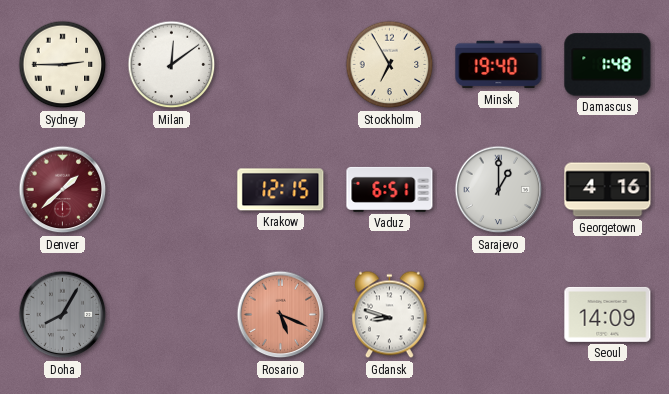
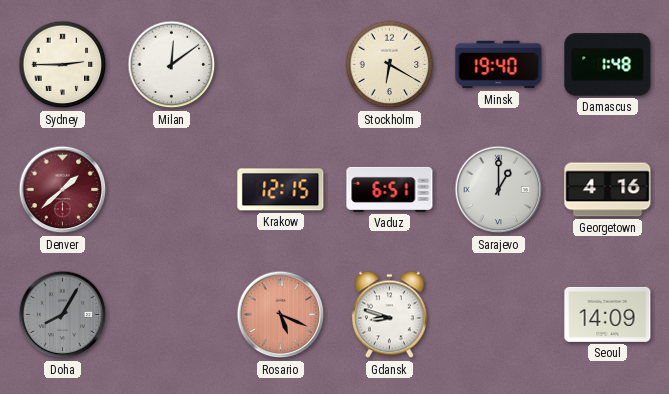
Stockholm: 6:55 -> 6:20
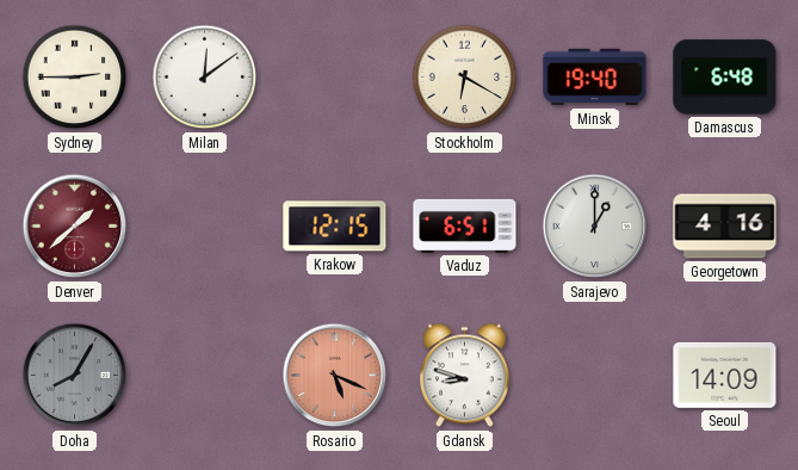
Damascus: 1:48 -> 6:48
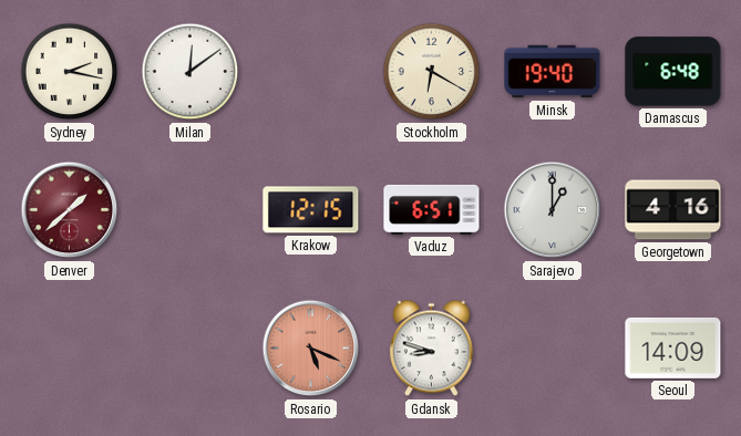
Sydney: 2:45 -> 2:17
Doha: 8:05 -> none
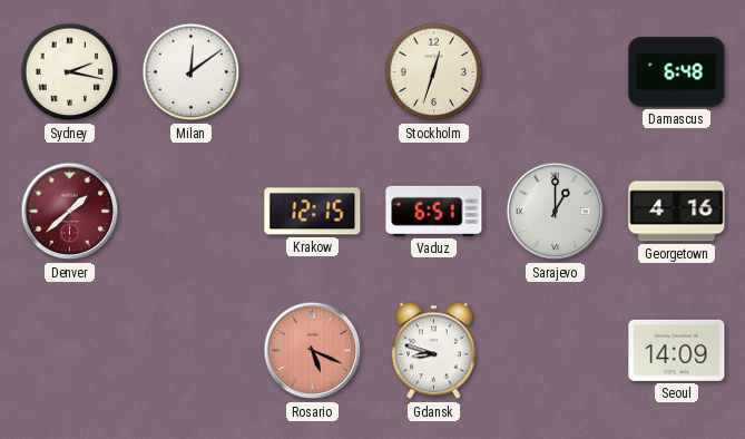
Stockholm: 6:20 -> 12:33
Minsk: 19:40 -> none
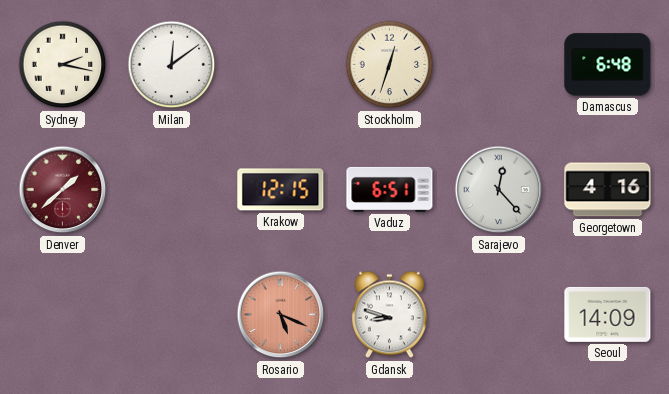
Sarajevo: 1:00 -> 12:23
